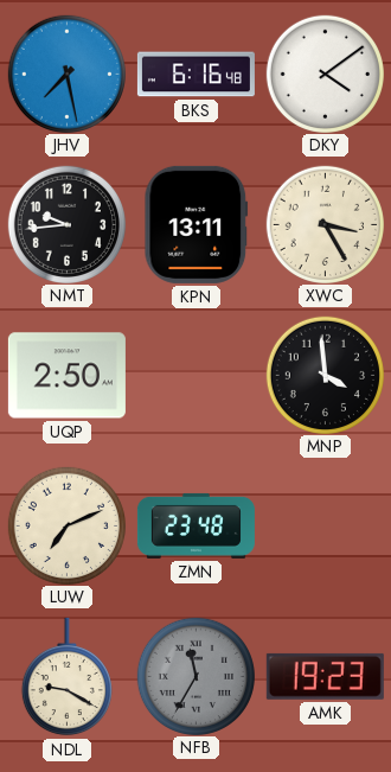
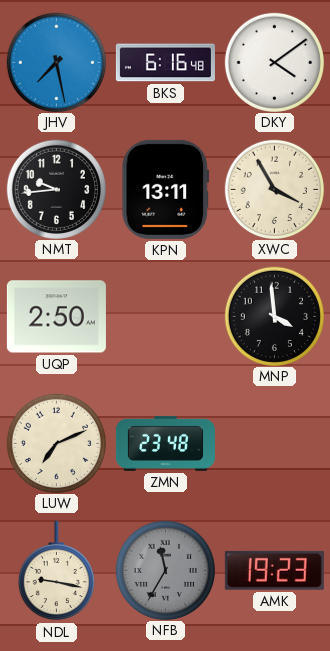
XWC: 3:25 -> 3:55
NDL: 9:20 -> 9:17
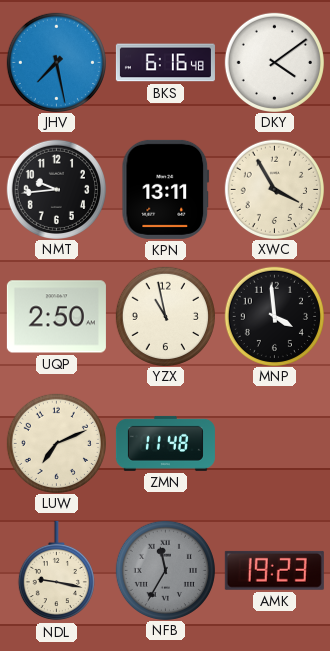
YZX: none -> 10:58
ZMN: 23:48 -> 11:48
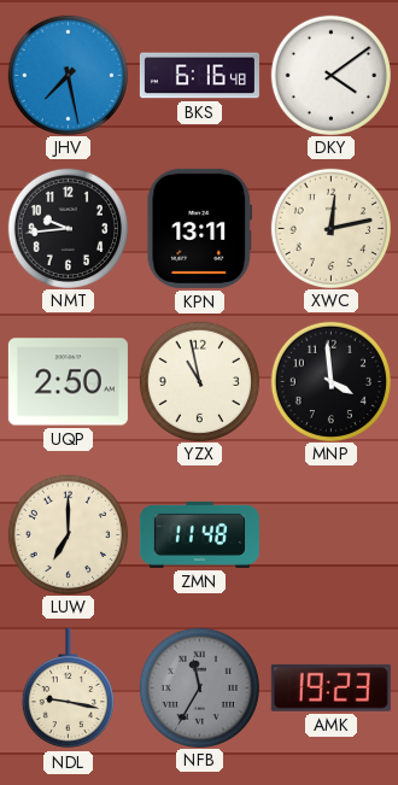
XWC: 3:55 -> 12:13
LUW: 7:11 -> 7:00
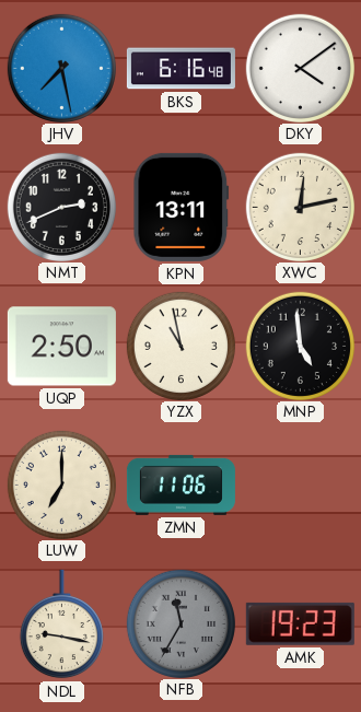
NMT: 9:44 -> 2:41
MNP: 3:59 -> 4:59
ZMN: 11:48 -> 11:06
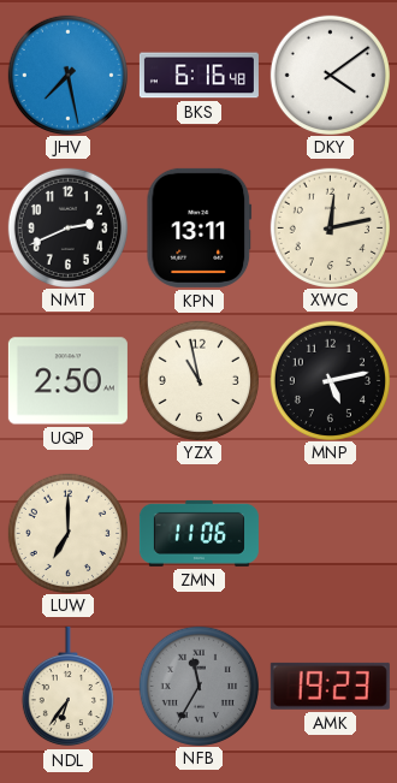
MNP: 4:59 -> 5:13
NDL: 9:17 -> 6:36
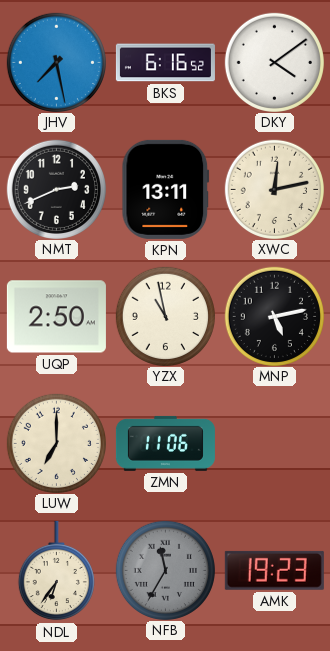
BKS: 6:16:48 -> 6:16:52
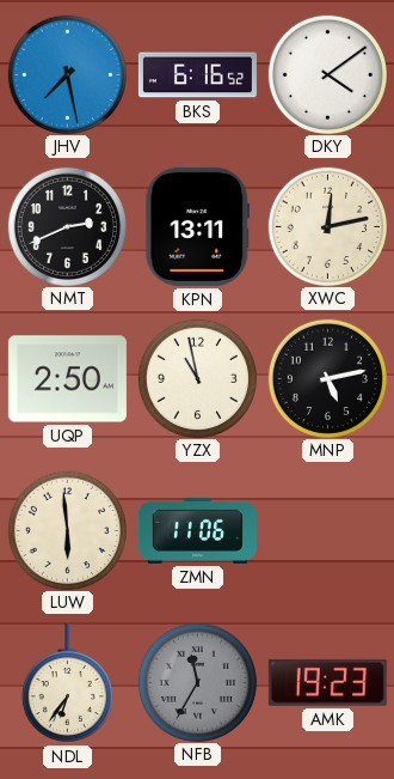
LUW: 7:00 -> 5:59
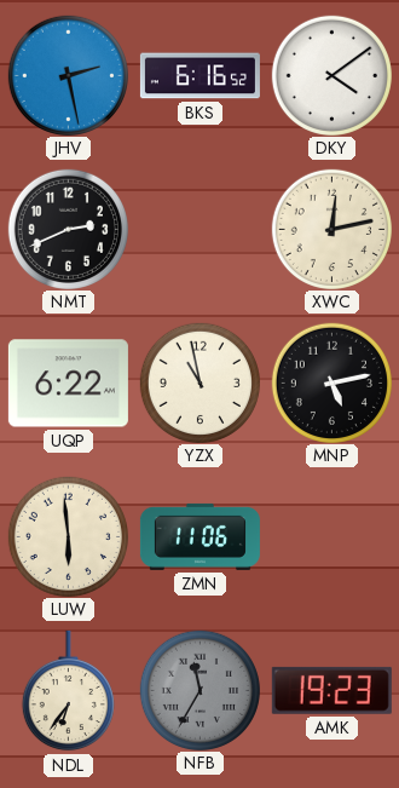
JHV: 7:28 -> 2:28
KPN: 13:11 -> none
UQP: 2:50 -> 6:22
